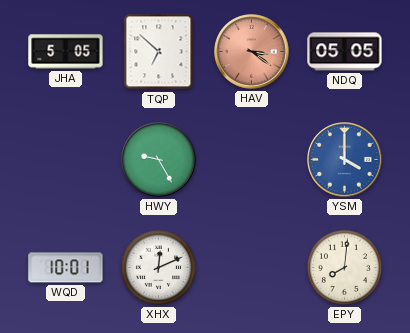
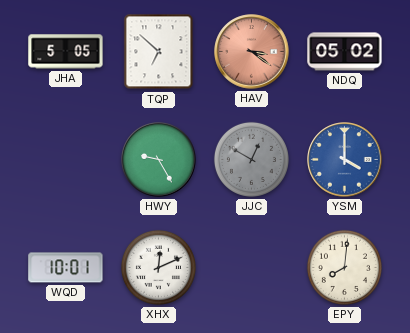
NDQ: 05:05 -> 05:02
JJC: none -> 12:50
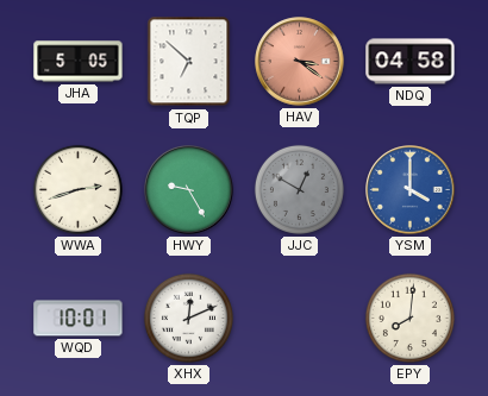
NDQ: 05:02 -> 04:58
WWA: none -> 2:42
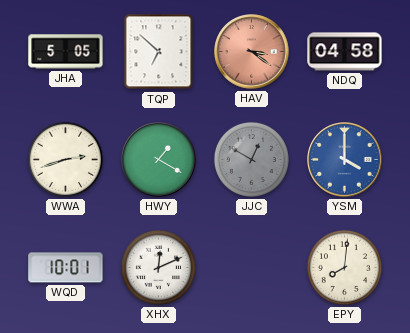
HWY: 9:25 -> 1:20
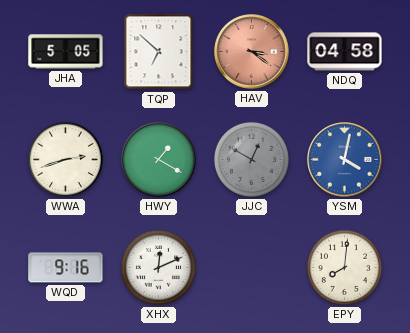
YSM: 4:00 -> 4:02
WQD: 10:01 -> 9:16
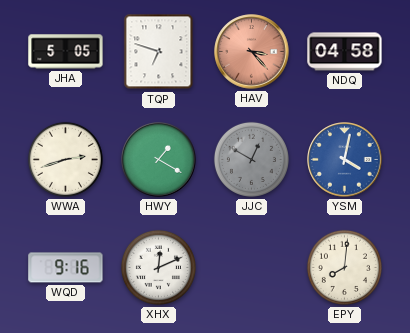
TQP: 6:52 -> 6:48
HAV: 3:21 -> 3:23
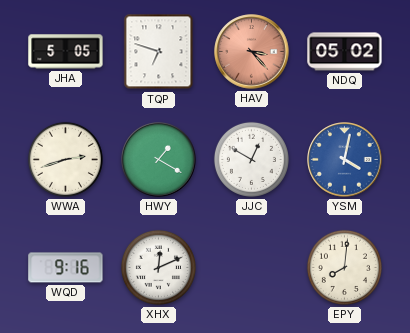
NDQ: 04:58 -> 05:02
JJC dial: grey -> white
